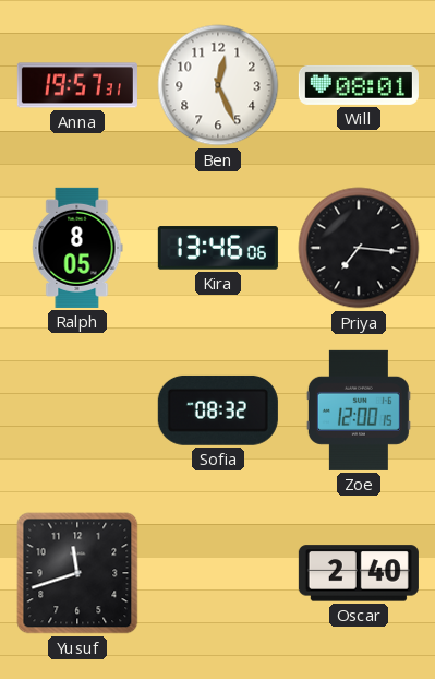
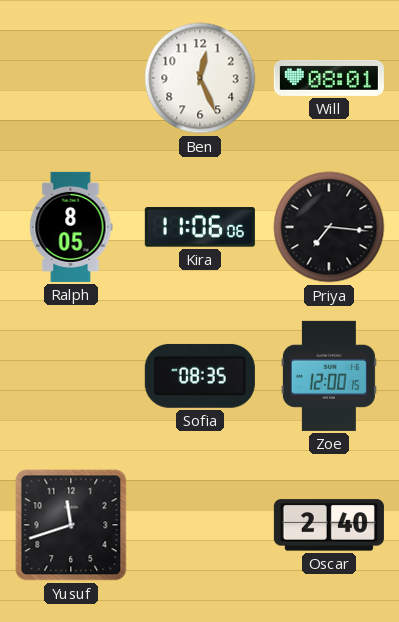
Anna: 19:57 -> none
Kira: 13:46 -> 11:06
Sofia: 08:32 -> 08:35
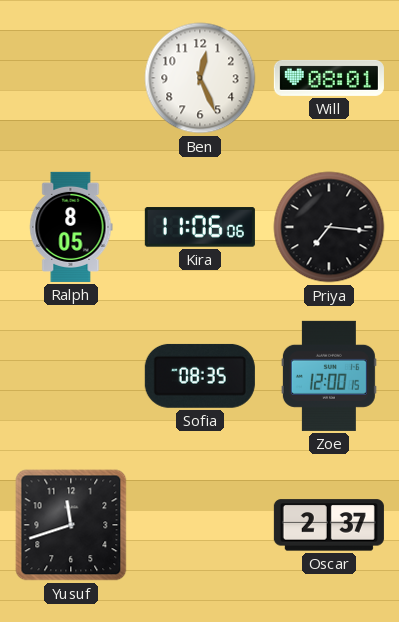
Oscar: 2:40 -> 2:37
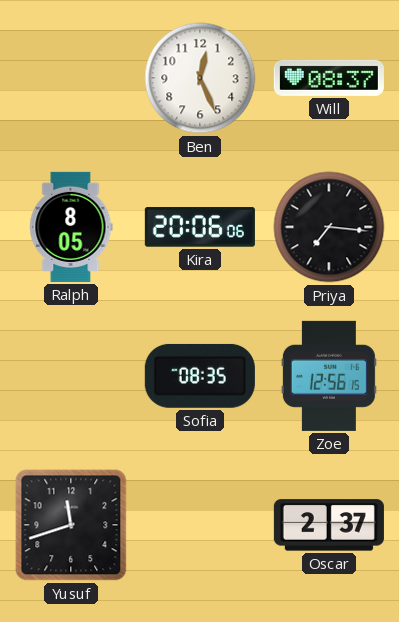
Will: 08:01 -> 08:37
Kira: 11:06 -> 20:06
Zoe: 12:00 -> 12:56
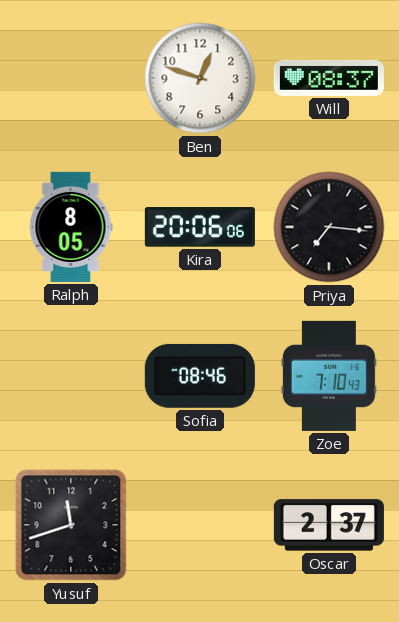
Ben: 12:26 -> 12:48
Sofia: 08:35 -> 08:46
Zoe: 12:56 -> 7:10
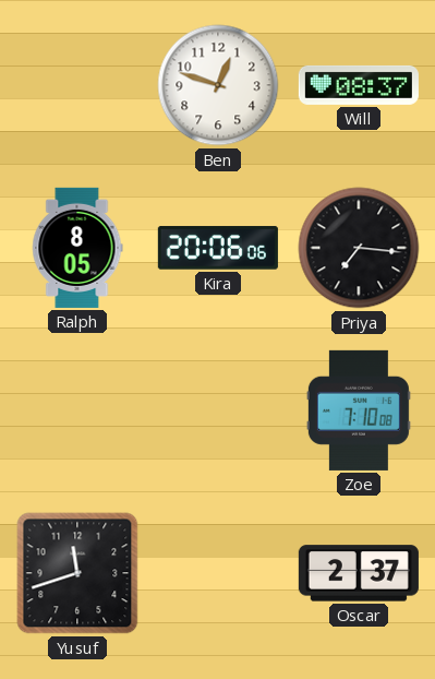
Sofia: 08:46 -> none
Zoe: 7:10:43 -> 7:10:08
